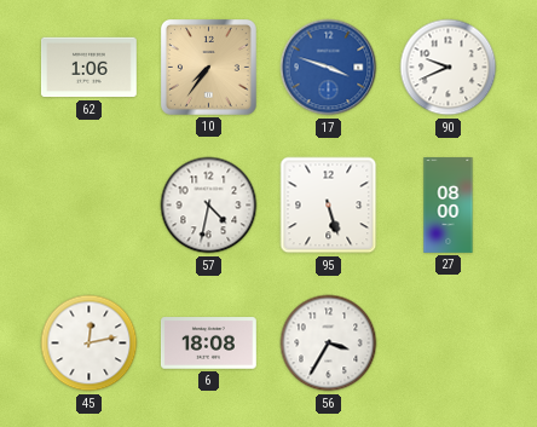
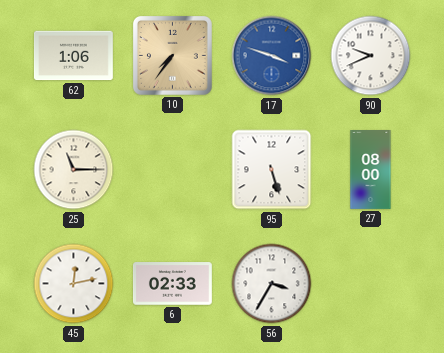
25: none -> 11:15
57: 4:32 -> none
6: 18:08 -> 02:33
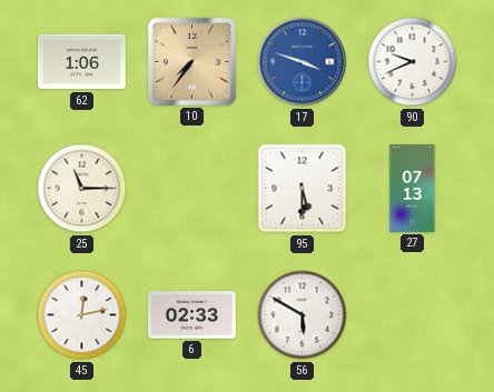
95: 5:27 -> 5:30
27: 08:00 -> 07:13
56: 3:35 -> 5:50
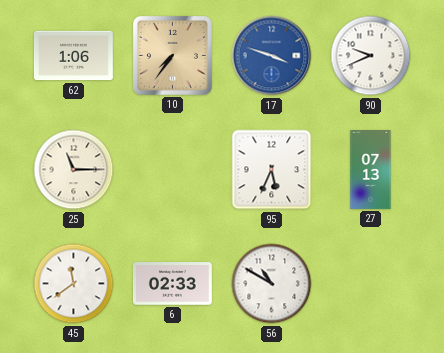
95: 5:30 -> 5:34
45: 12:13 -> 11:39
56: 5:50 -> 10:50
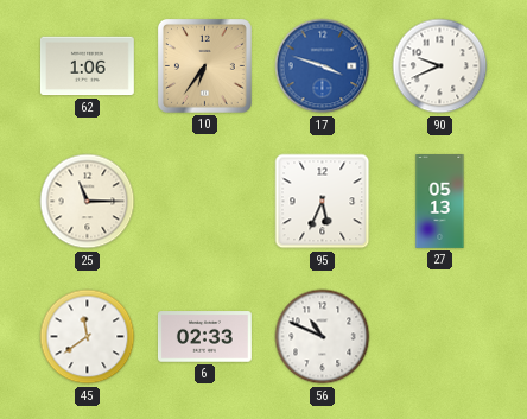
10: 7:36 -> 6:36
27: 07:13 -> 05:13
56: 10:50 -> 10:49
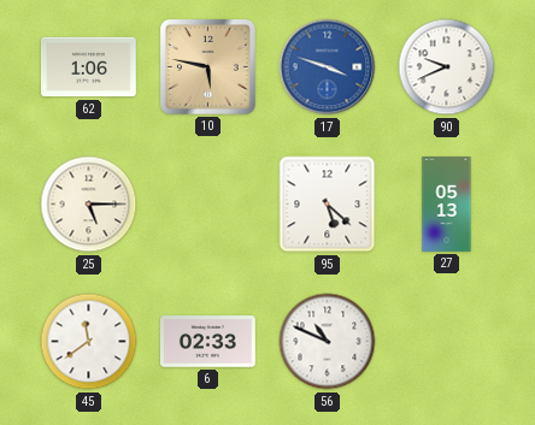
10: 6:36 -> 5:47
25: 11:15 -> 5:15
95: 5:34 -> 5:22
